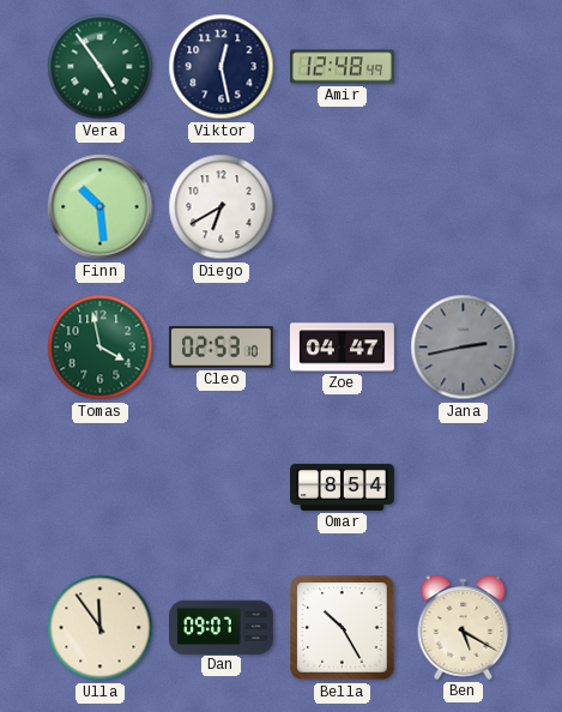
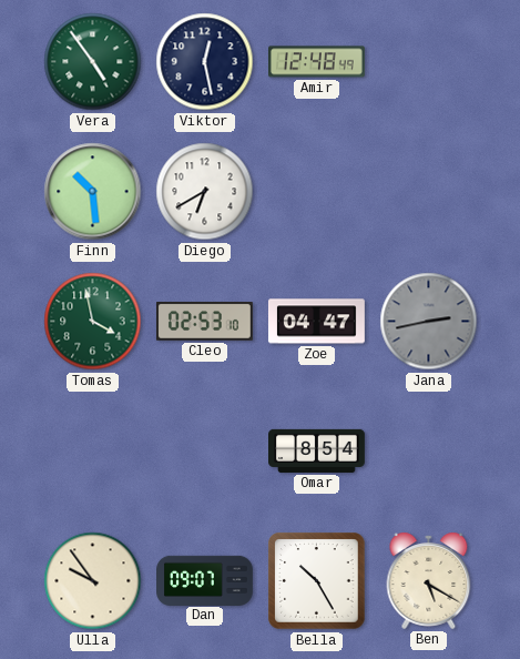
Ulla: 11:54 -> 9:54
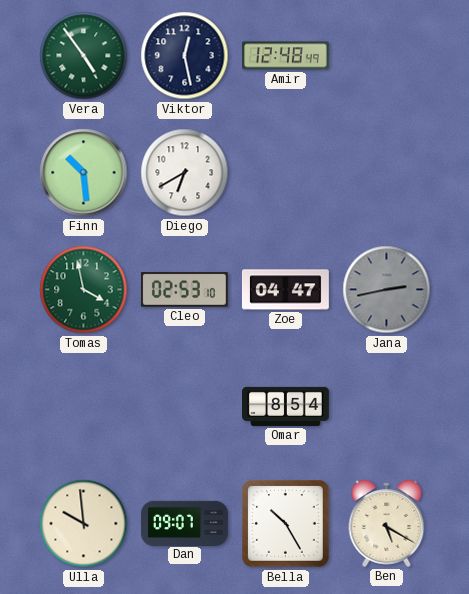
Ulla: 9:54 -> 9:59
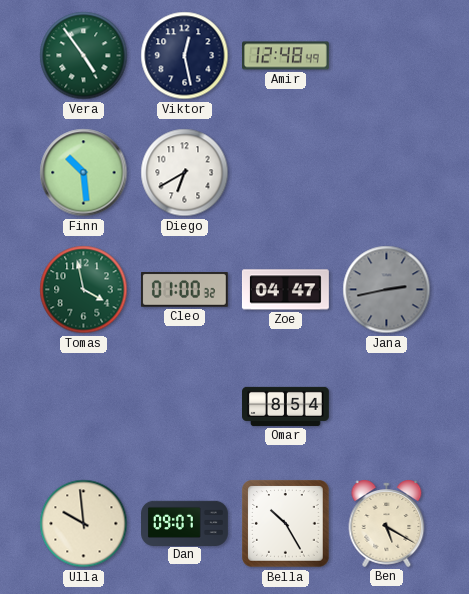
Cleo: 02:53 -> 01:00
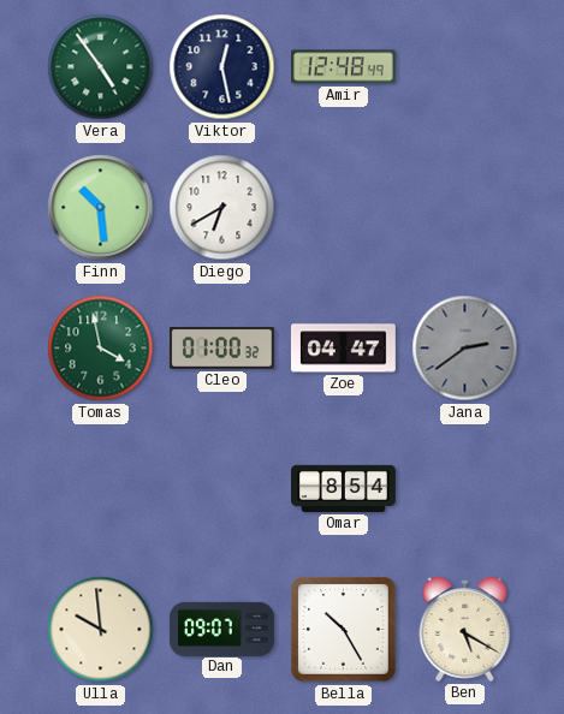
Jana: 2:43 -> 2:39
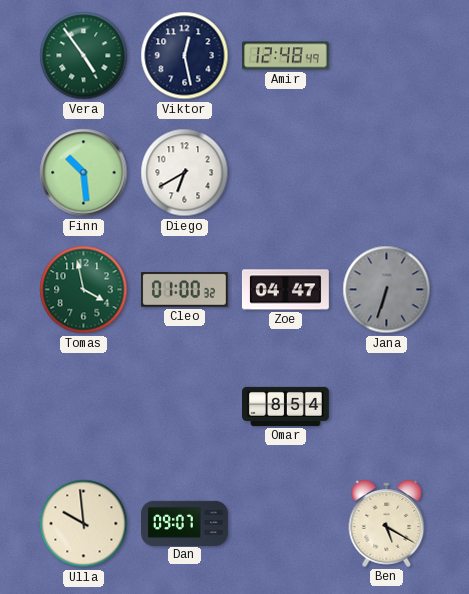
Jana: 2:39 -> 6:33
Bella: 10:25 -> none
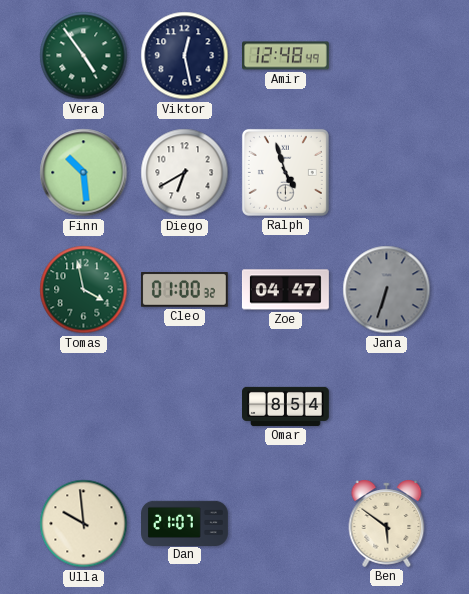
Ralph: none -> 4:57
Dan: 09:07 -> 21:07
Ben: 5:20 -> 5:51
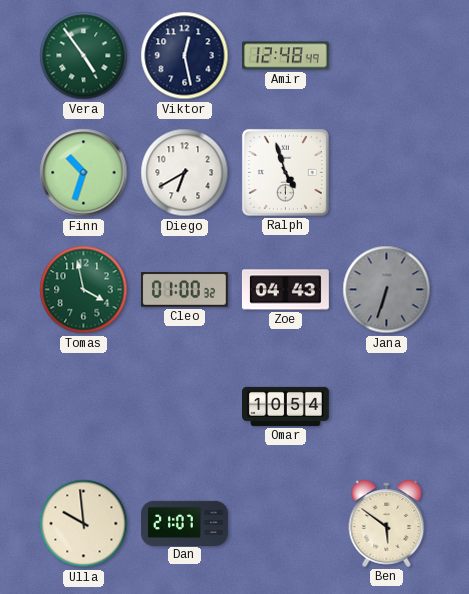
Finn: 10:29 -> 10:33
Zoe: 04:47 -> 04:43
Omar: 8:54 -> 10:54
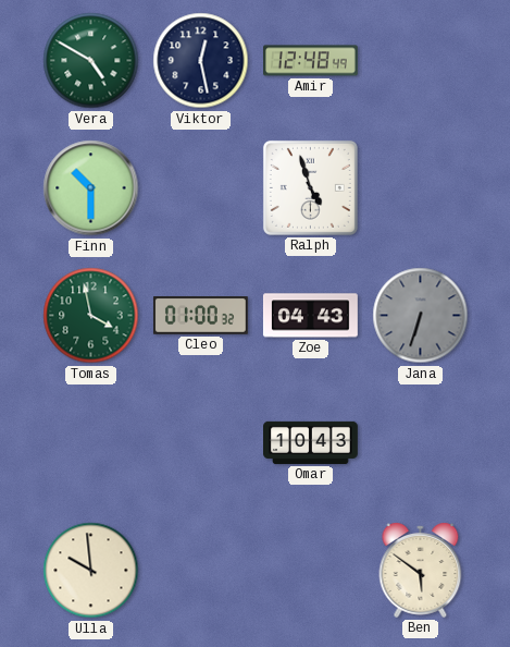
Vera: 4:54 -> 4:50
Finn: 10:33 -> 10:30
Diego: 6:40 -> none
Omar: 10:54 -> 10:43
Dan: 21:07 -> none
